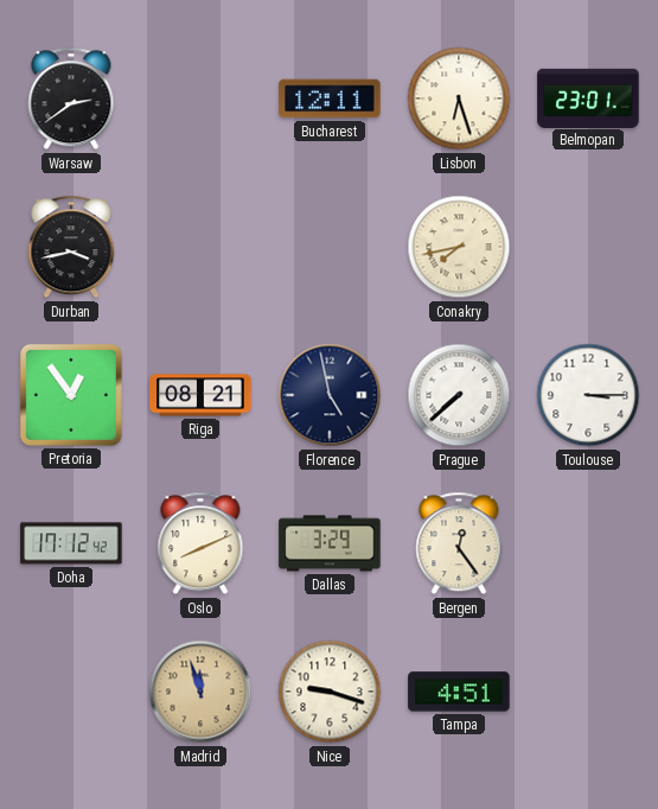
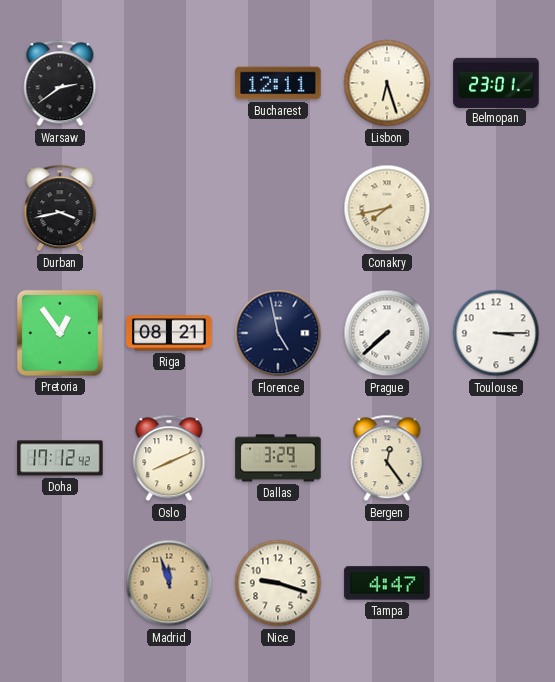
Tampa: 4:51 -> 4:47
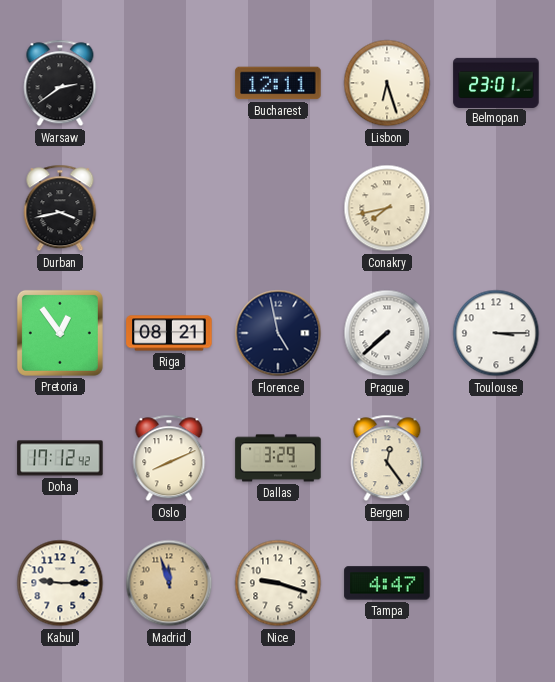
Kabul: none -> 9:15
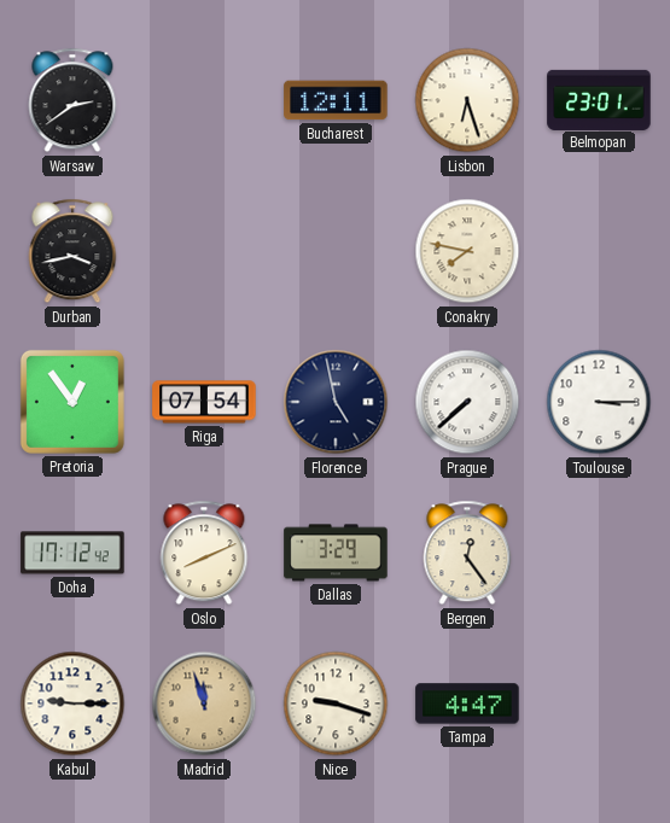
Conakry: 7:43 -> 7:47
Riga: 08:21 -> 07:54
